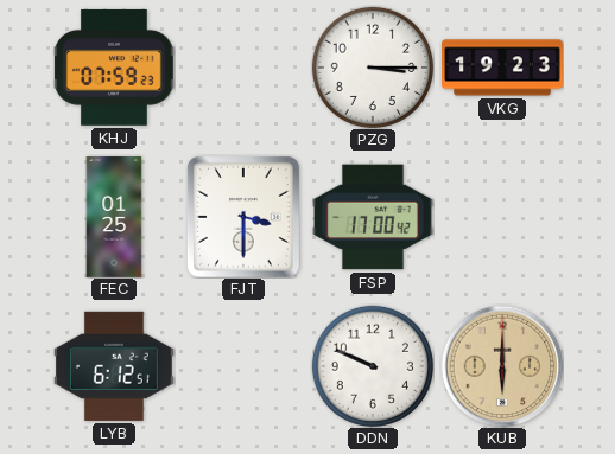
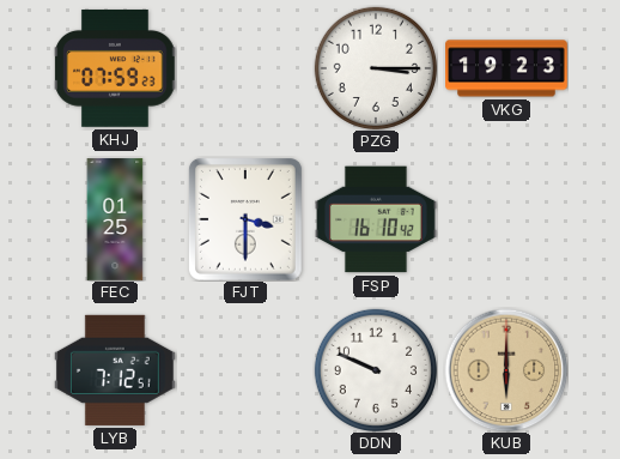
FSP: 17:00 -> 16:10
LYB: 6:12 -> 7:12
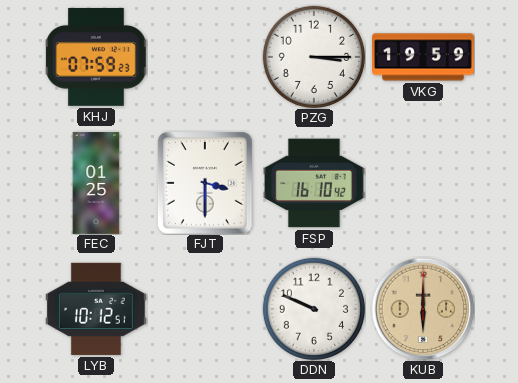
VKG: 19:23 -> 19:59
LYB: 7:12 -> 10:12
